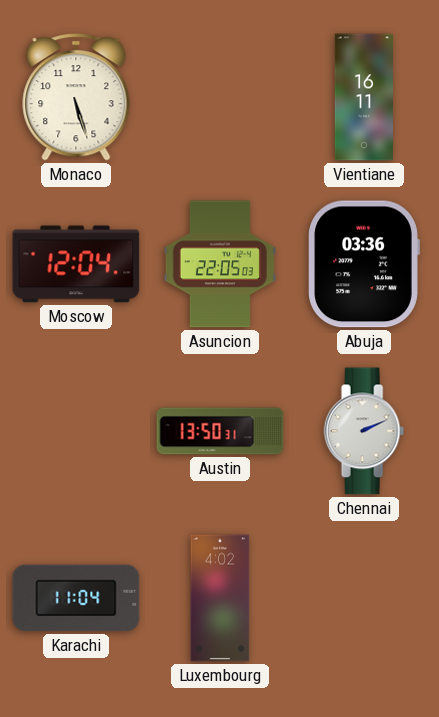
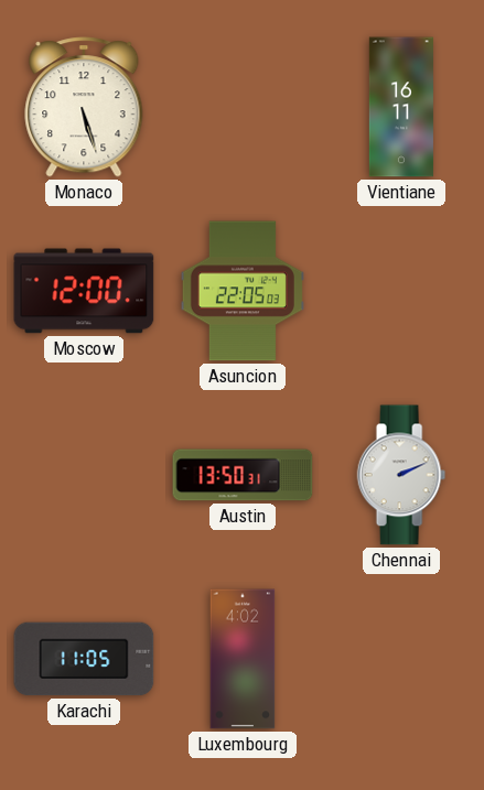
Moscow: 12:04 -> 12:00
Abuja: 03:36 -> none
Karachi: 11:04 -> 11:05
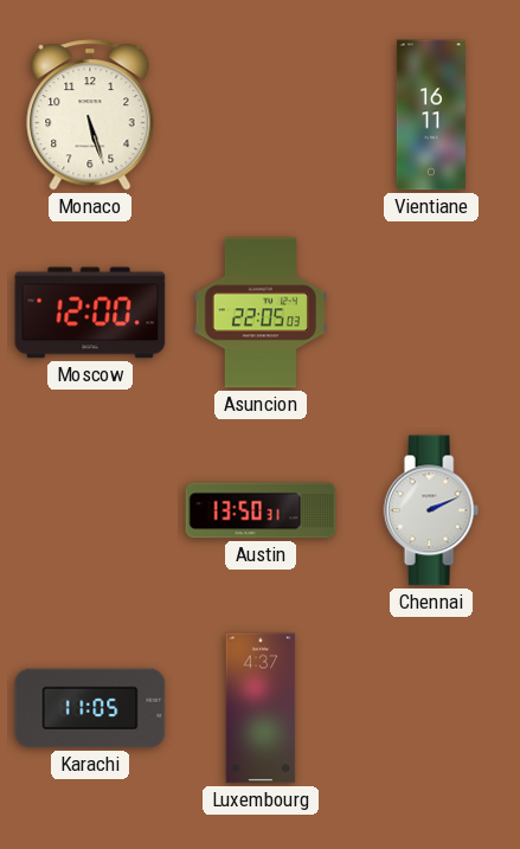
Luxembourg: 4:02 -> 4:37
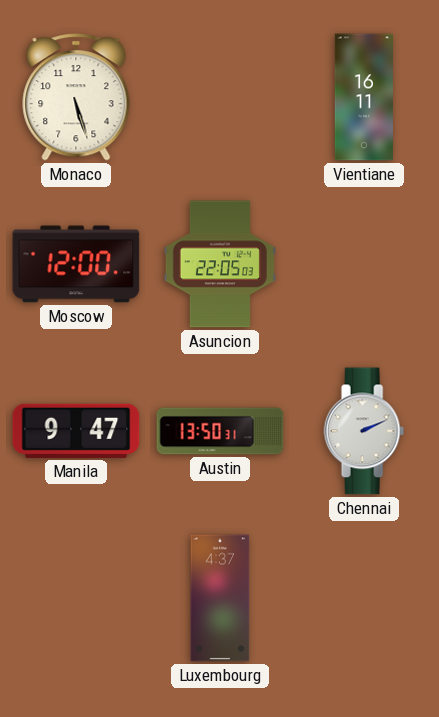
Manila: none -> 9:47
Karachi: 11:05 -> none
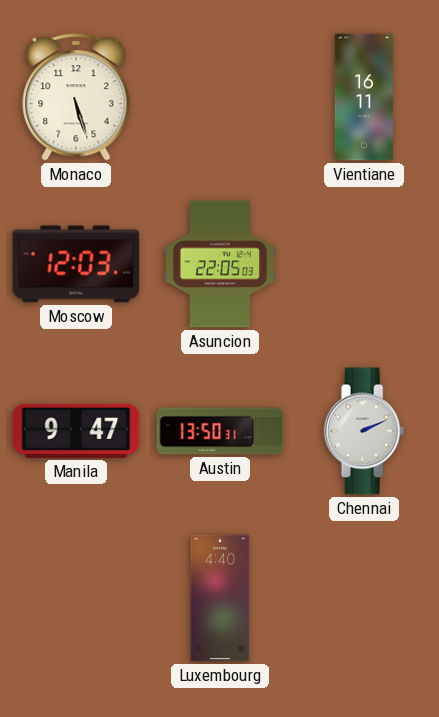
Moscow: 12:00 -> 12:03
Luxembourg: 4:37 -> 4:40
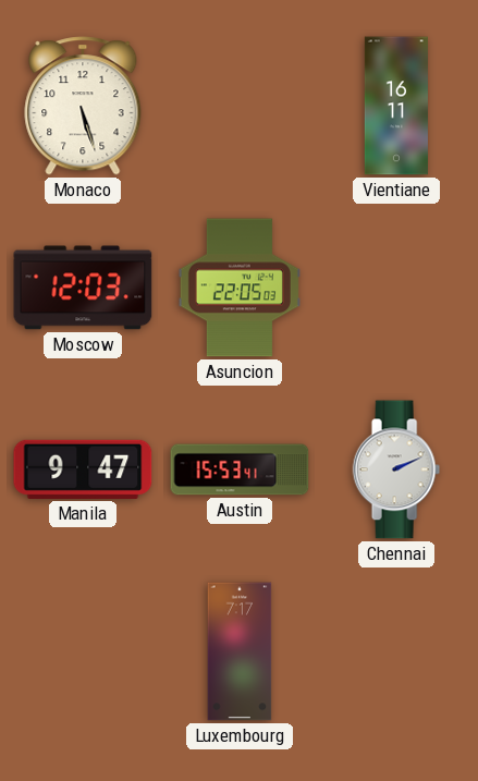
Austin: 13:50 -> 15:53
Luxembourg: 4:40 -> 7:17
